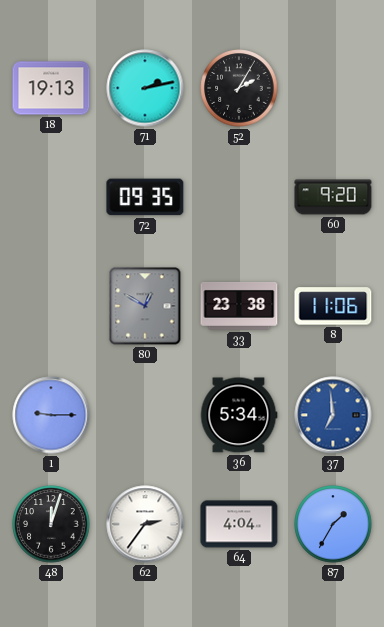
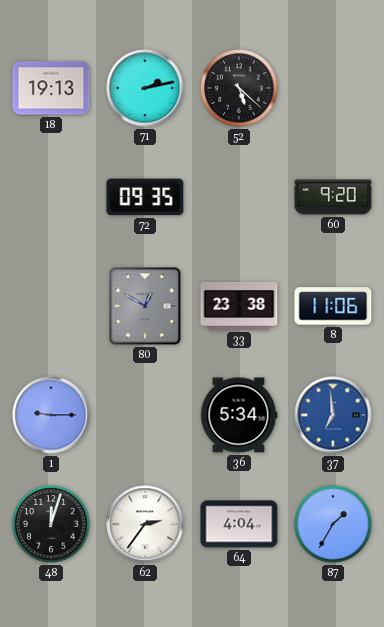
52: 2:05 -> 5:22
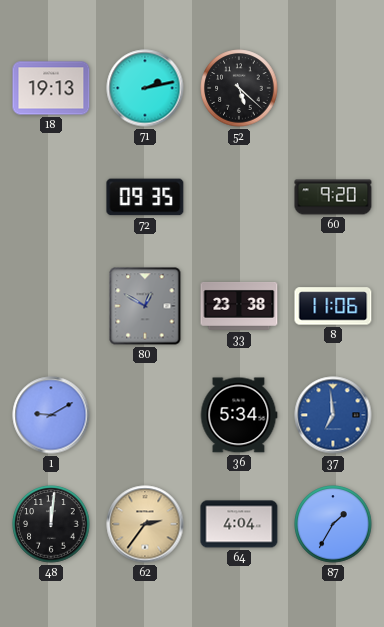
1: 9:15 -> 9:10
48: 12:03 -> 12:01
62 dial: white -> champagne
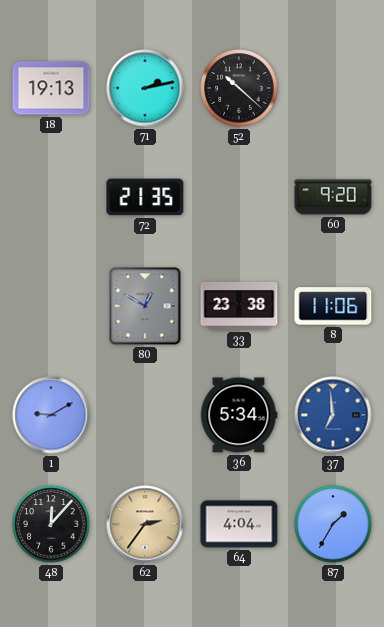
52: 5:22 -> 10:22
72: 09:35 -> 21:35
48: 12:01 -> 12:07
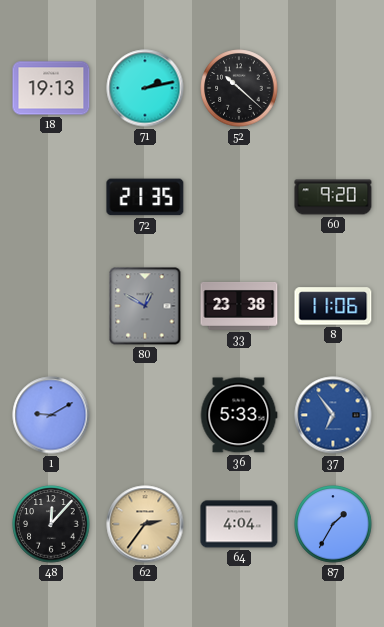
36: 5:34 -> 5:33
37: 6:59 -> 6:54
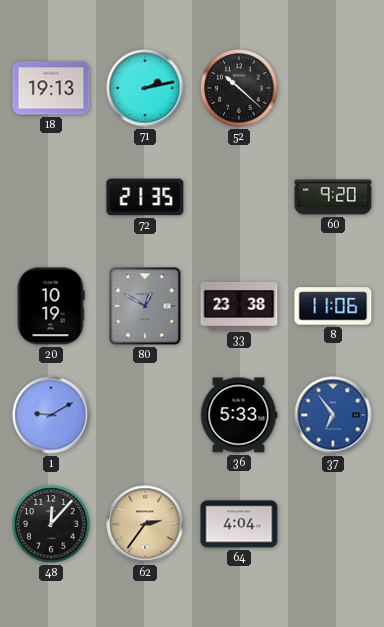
20: none -> 10:19
87: 1:35 -> none
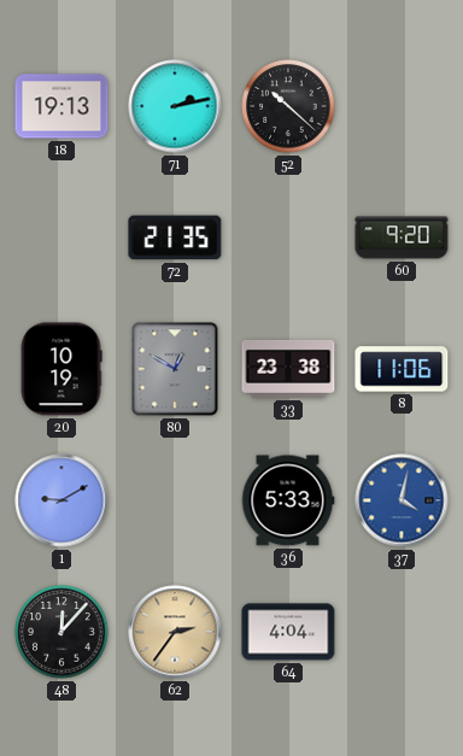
37: 6:54 -> 4:02
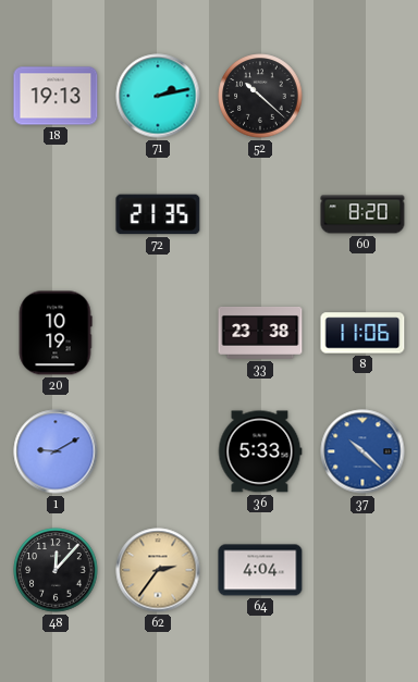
60: 9:20 -> 8:20
80: 12:50 -> none
37: 4:02 -> 10:22
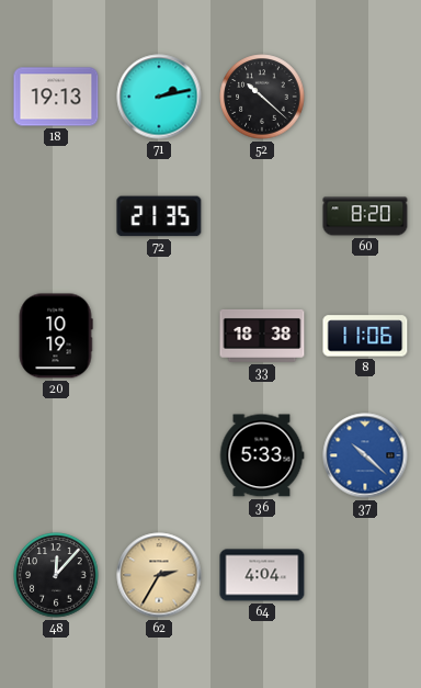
33: 23:38 -> 18:38
1: 9:10 -> none
62: 2:36 -> 2:35
